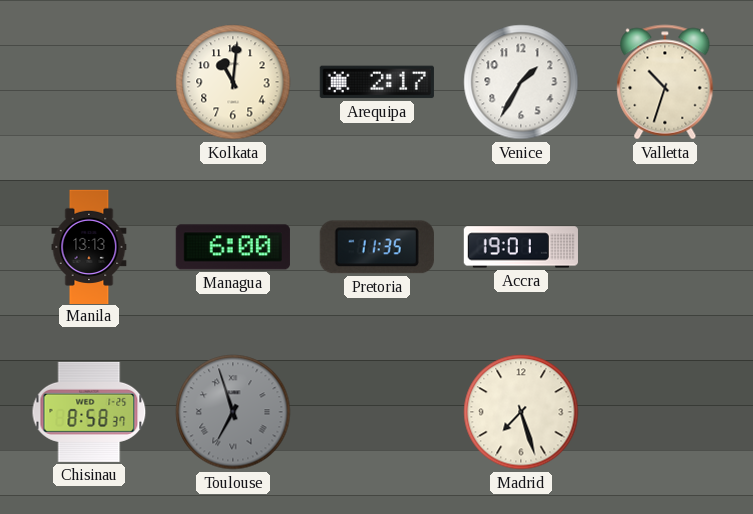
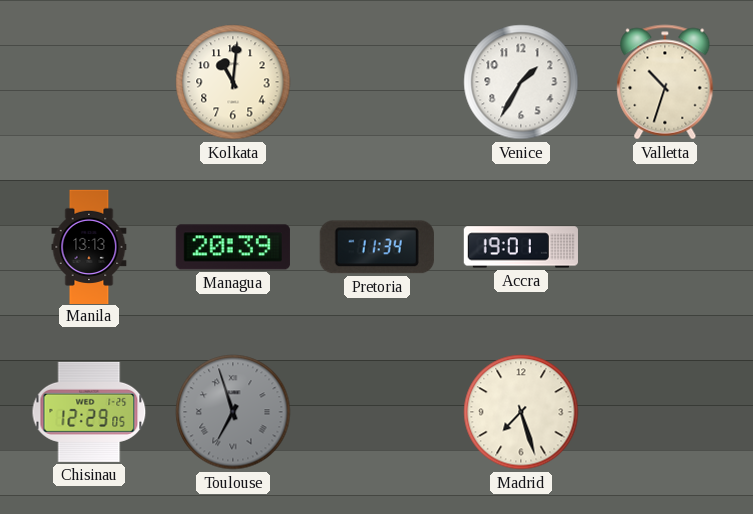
Arequipa: 2:17 -> none
Managua: 6:00 -> 20:39
Pretoria: 11:35 -> 11:34
Chisinau: 8:58 -> 12:29
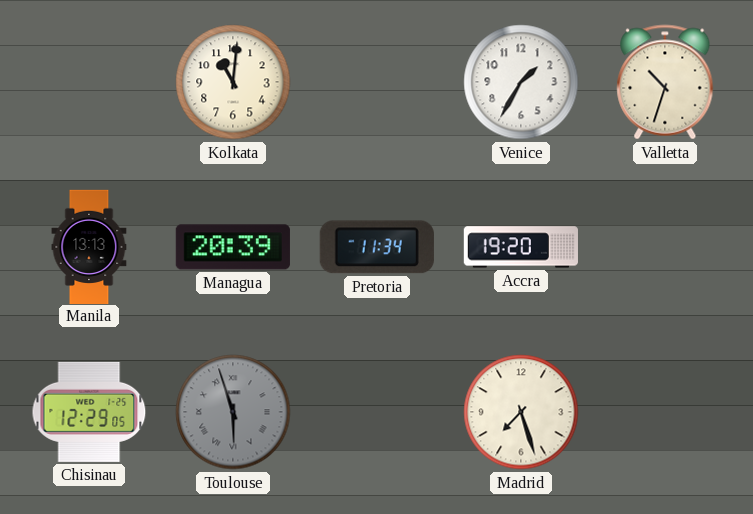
Accra: 19:01 -> 19:20
Toulouse: 6:57 -> 5:57
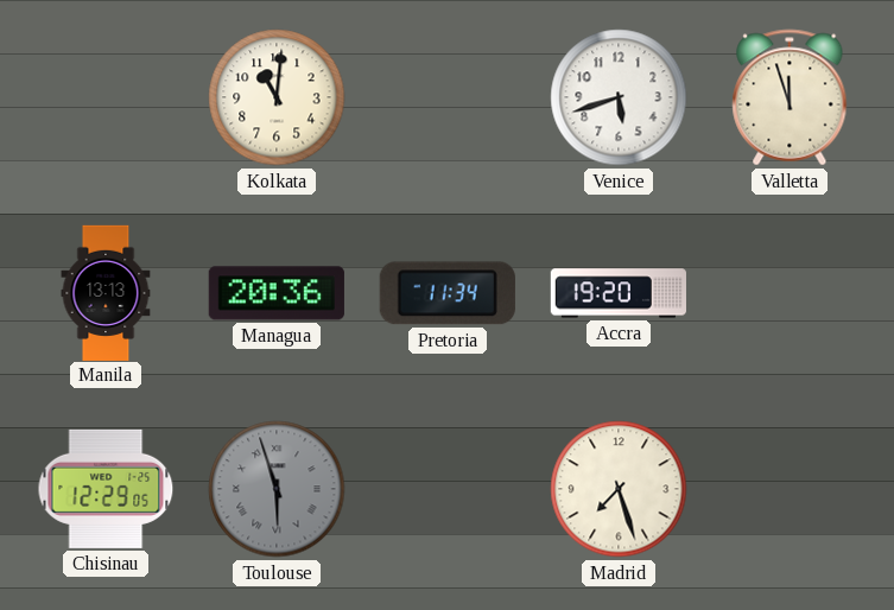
Venice: 1:35 -> 5:42
Valletta: 10:33 -> 11:57
Managua: 20:39 -> 20:36
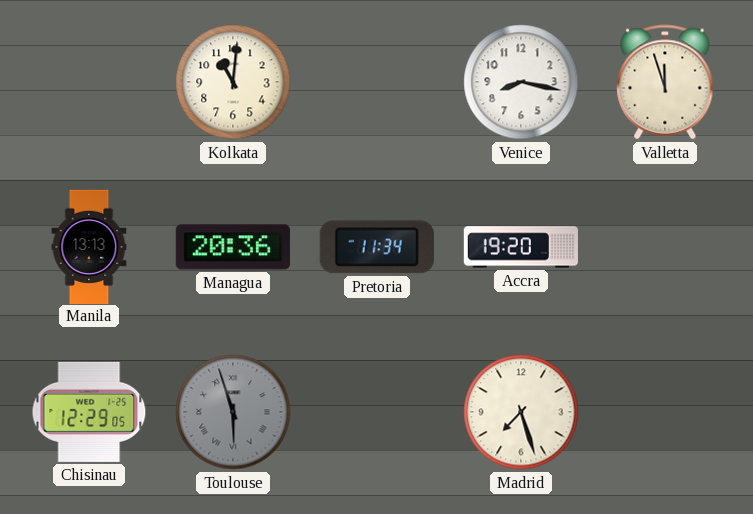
Venice: 5:42 -> 8:17
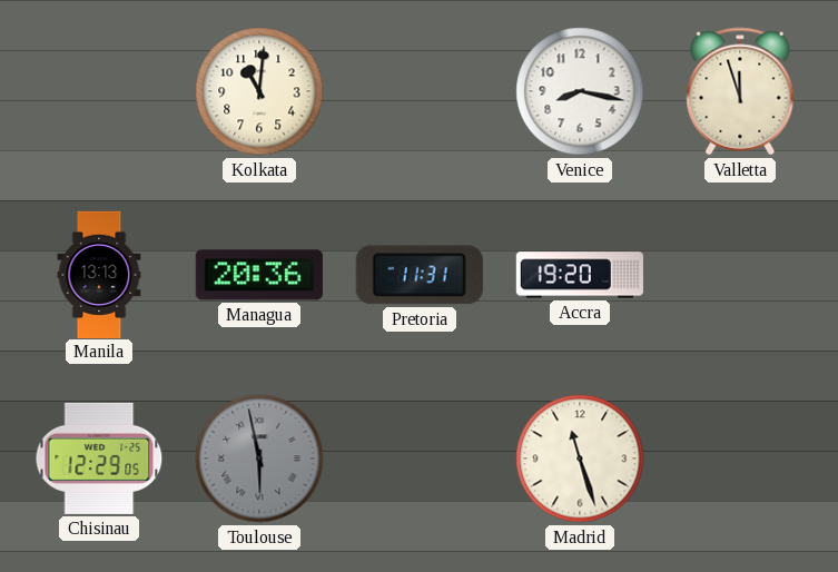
Pretoria: 11:34 -> 11:31
Toulouse: 5:57 -> 5:58
Madrid: 7:27 -> 11:27
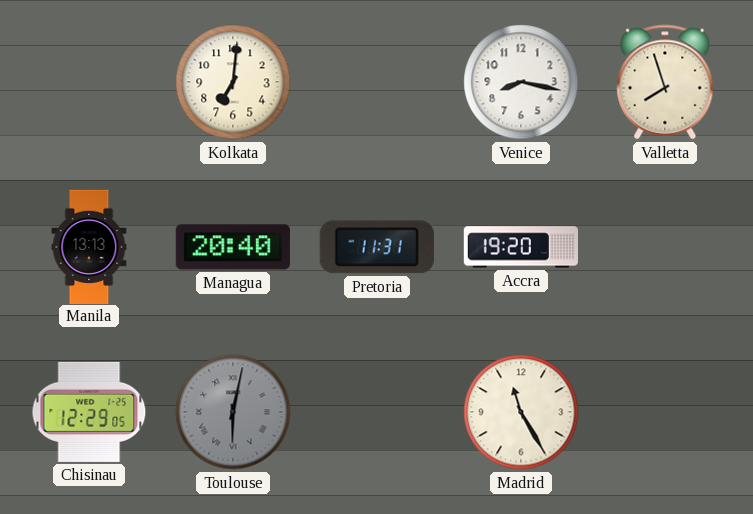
Kolkata: 11:01 -> 7:01
Valletta: 11:57 -> 7:57
Managua: 20:36 -> 20:40
Toulouse: 5:58 -> 6:02
Madrid: 11:27 -> 11:25
